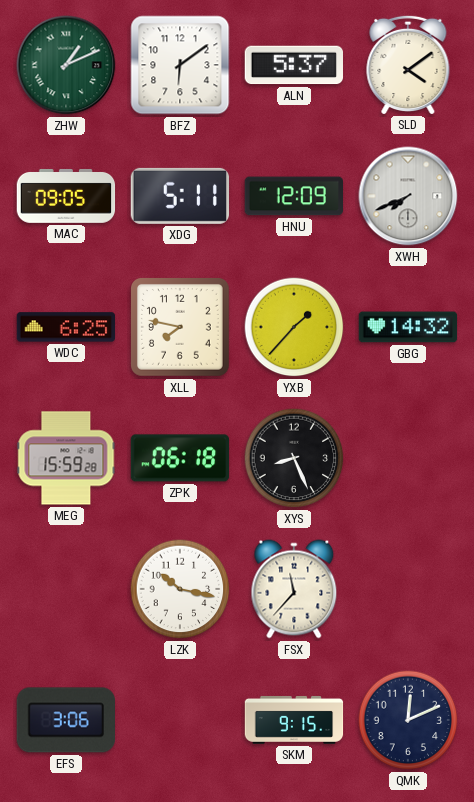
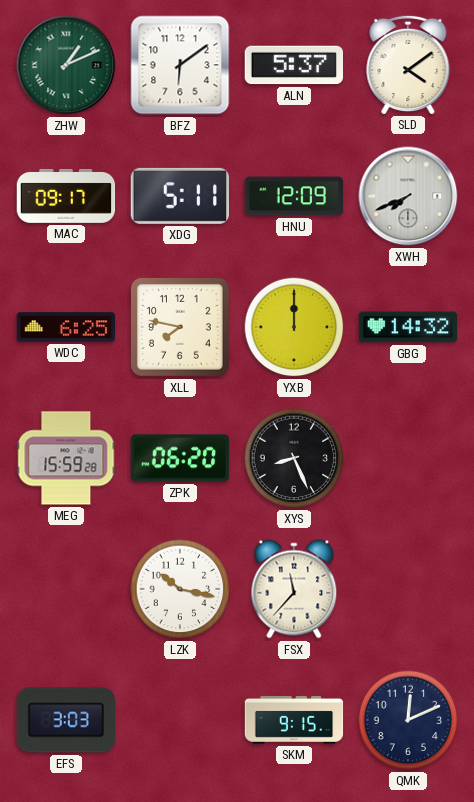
MAC: 09:05 -> 09:17
YXB: 1:37 -> 12:00
ZPK: 06:18 -> 06:20
EFS: 3:06 -> 3:03
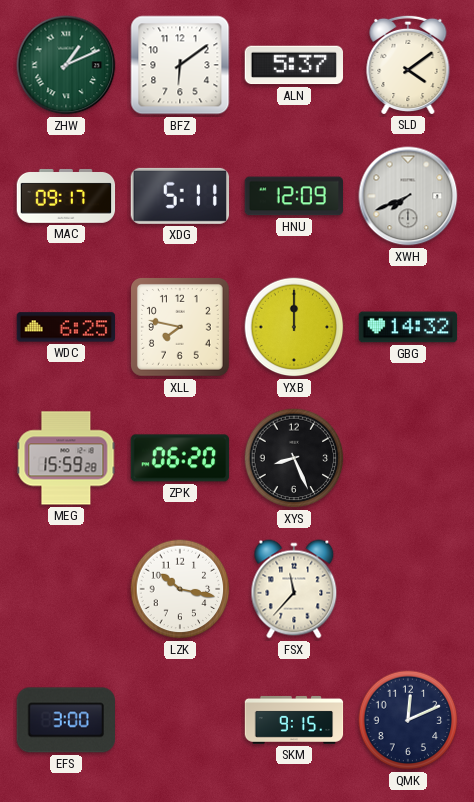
EFS: 3:03 -> 3:00
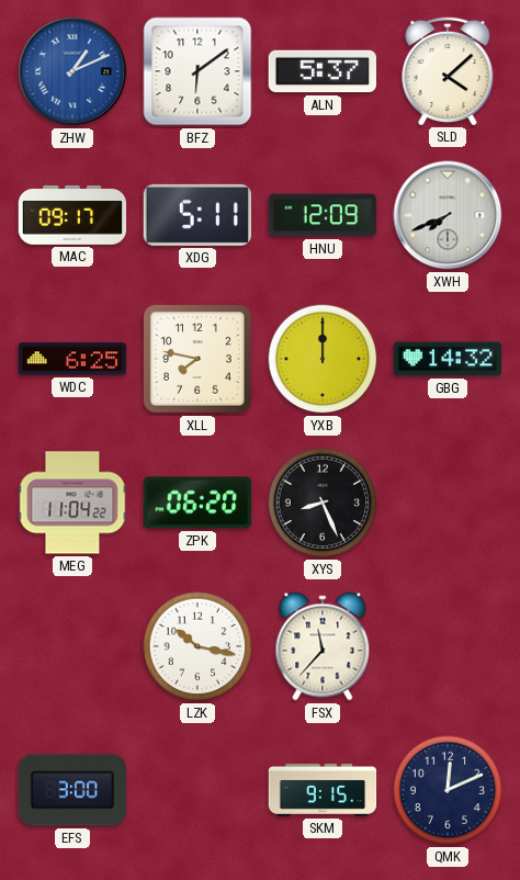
ZHW dial: green -> blue
SLD: 4:09 -> 4:08
MEG: 15:59 -> 11:04
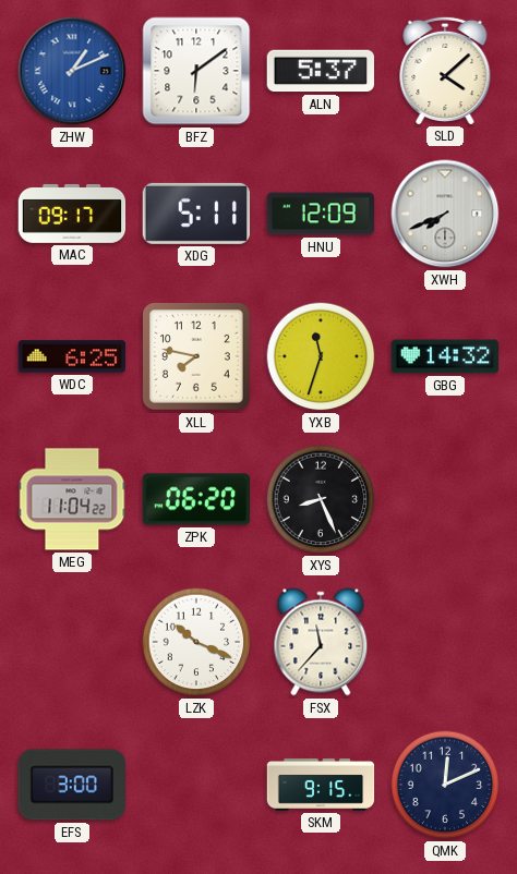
YXB: 12:00 -> 11:33
LZK: 10:17 -> 10:19
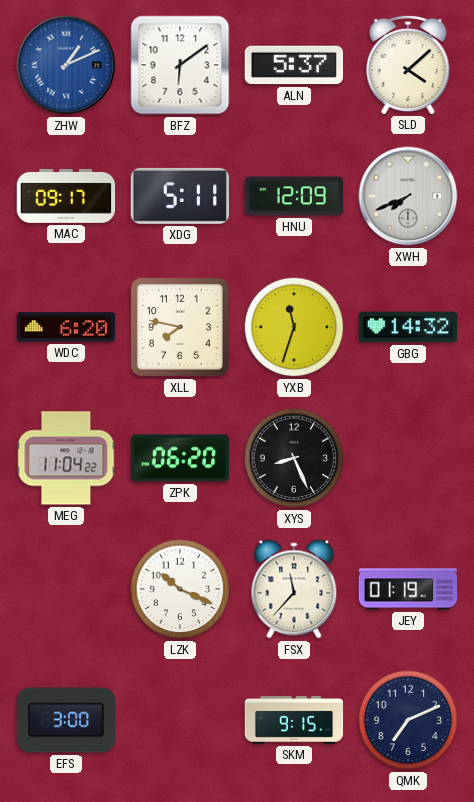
WDC: 6:25 -> 6:20
JEY: none -> 01:19
QMK: 12:11 -> 7:11
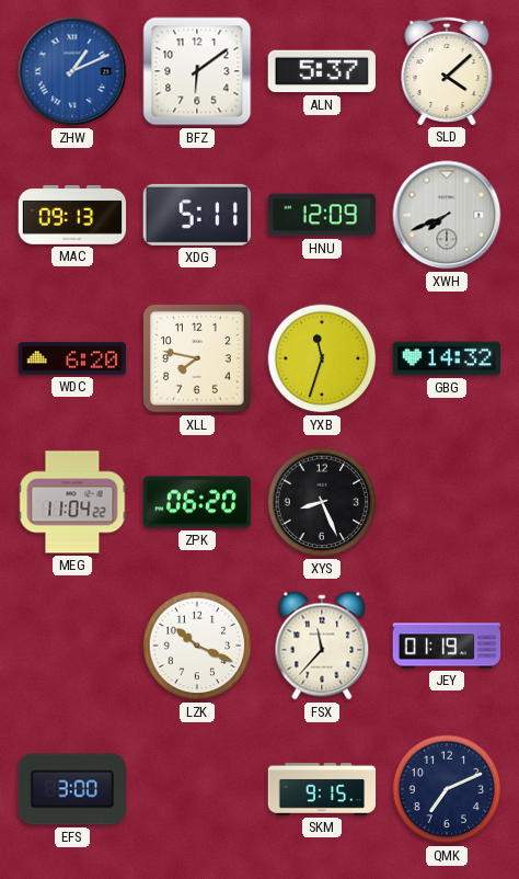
MAC: 09:17 -> 09:13
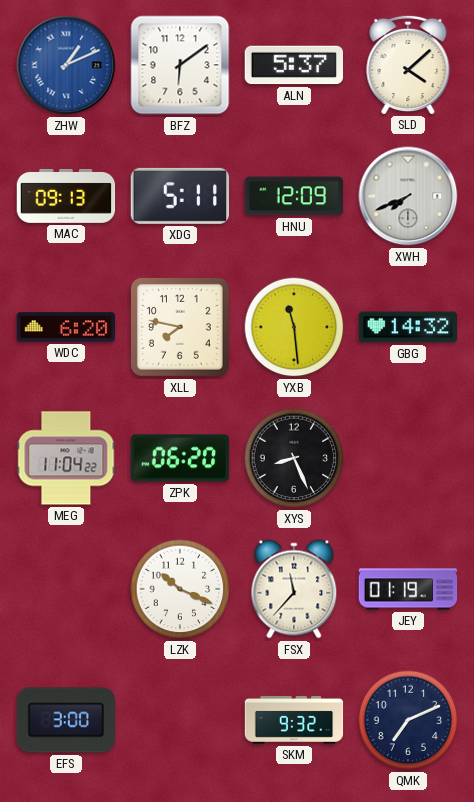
YXB: 11:33 -> 11:29
SKM: 9:15 -> 9:32
